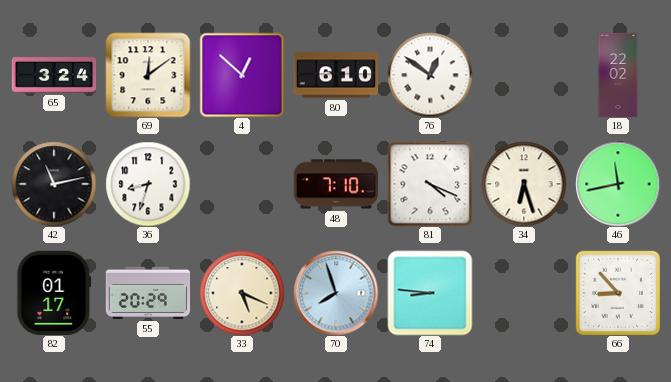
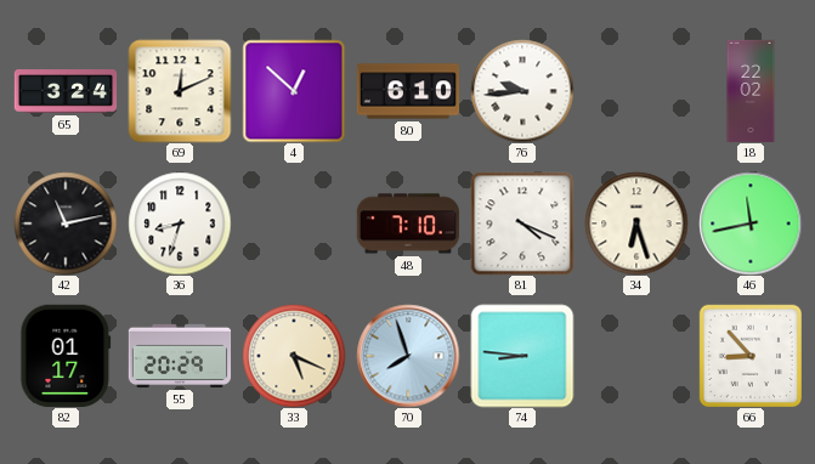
69: 12:09 -> 12:11
76: 12:51 -> 9:44
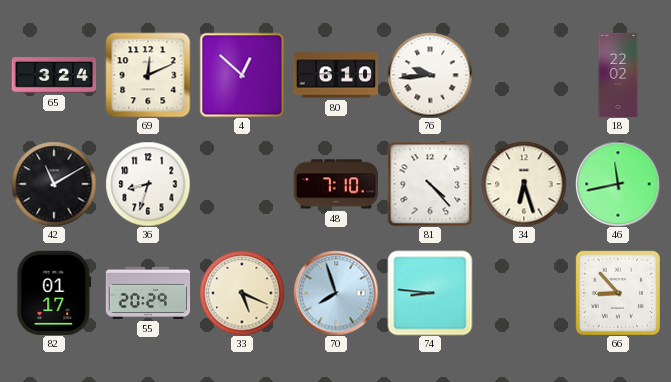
42: 11:13 -> 11:10
81: 4:19 -> 4:23
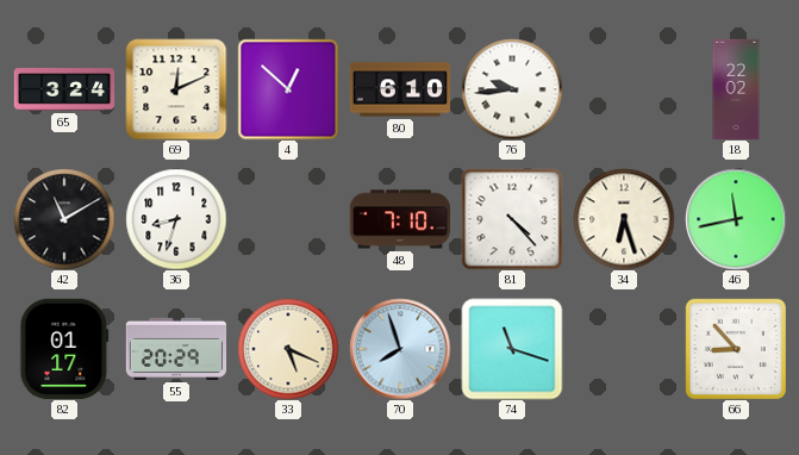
74: 8:46 -> 11:18
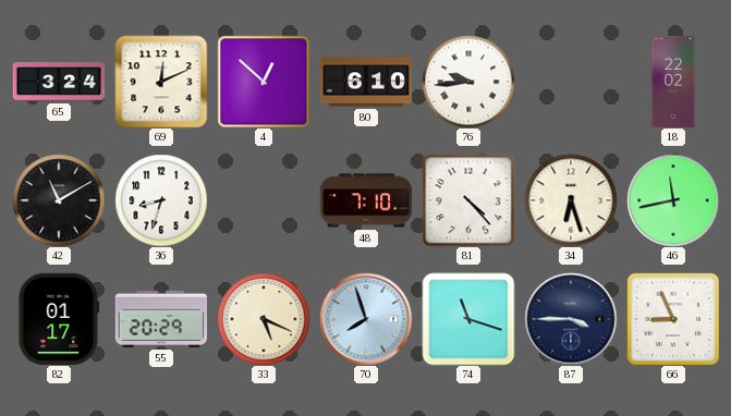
87: none -> 3:45
66: 8:53 -> 8:56
